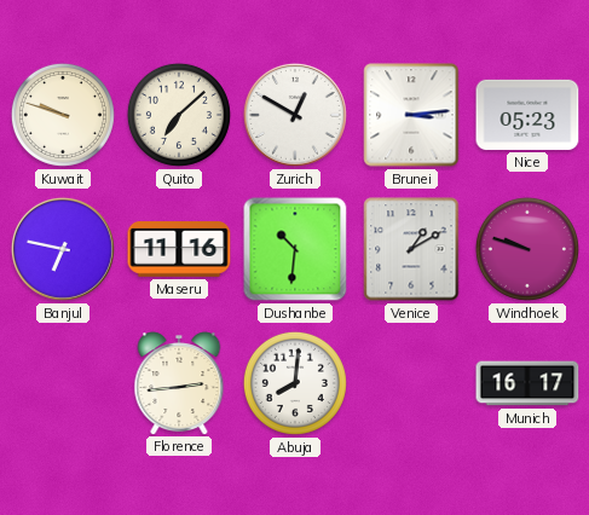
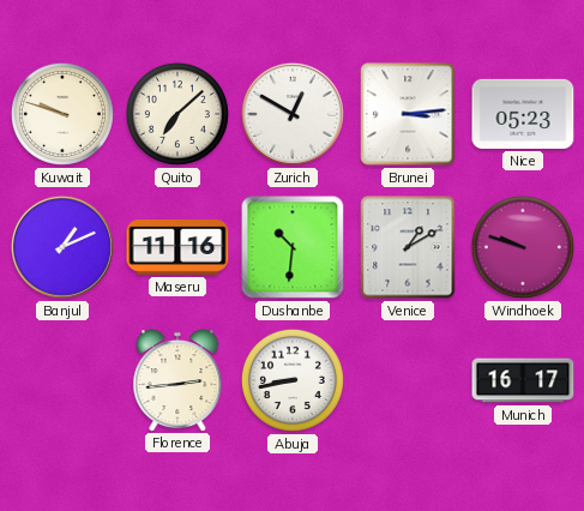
Banjul: 6:47 -> 1:11
Abuja: 8:01 -> 8:43
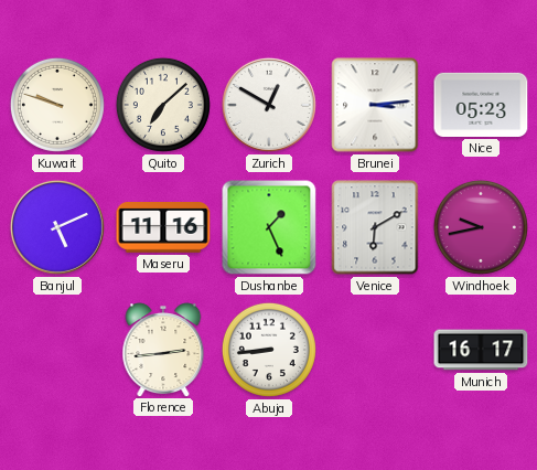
Banjul: 1:11 -> 5:11
Dushanbe: 10:31 -> 1:26
Venice: 1:10 -> 6:10
Windhoek: 9:48 -> 9:43
Abuja: 8:43 -> 8:44
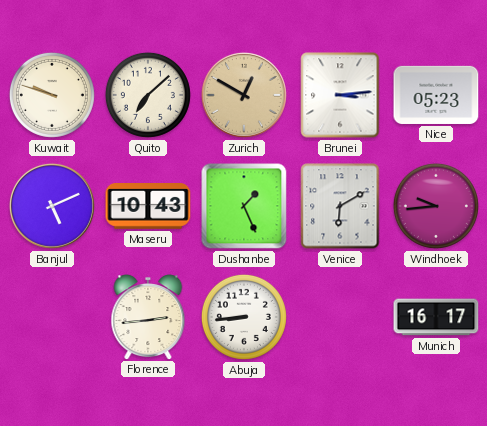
Zurich dial: white -> champagne
Maseru: 11:16 -> 10:43
Windhoek: 9:43 -> 9:44
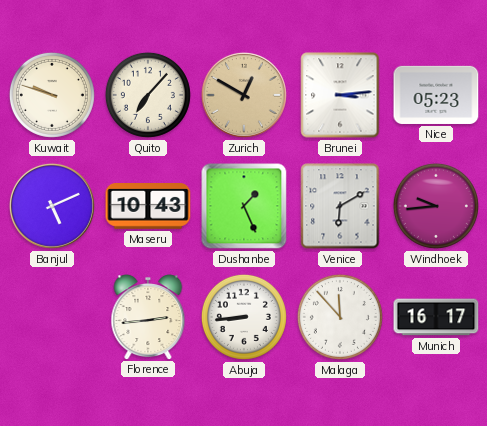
Quito: 7:08 -> 7:07
Malaga: none -> 11:53
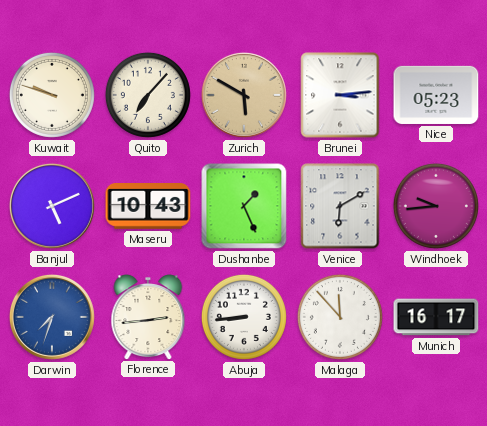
Zurich: 12:50 -> 5:50
Darwin: none -> 7:33
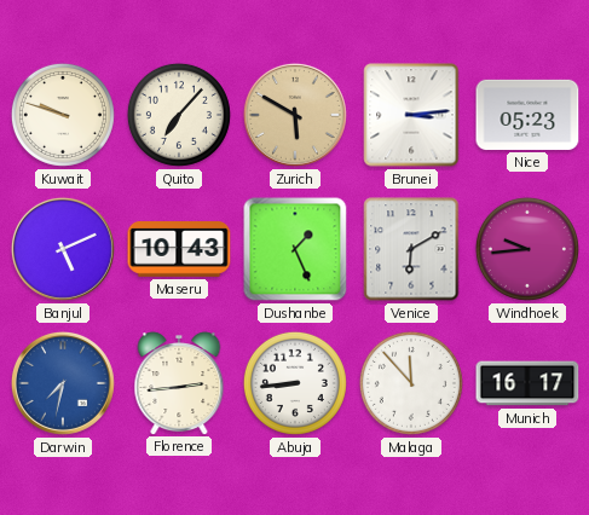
Darwin: 7:33 -> 7:32
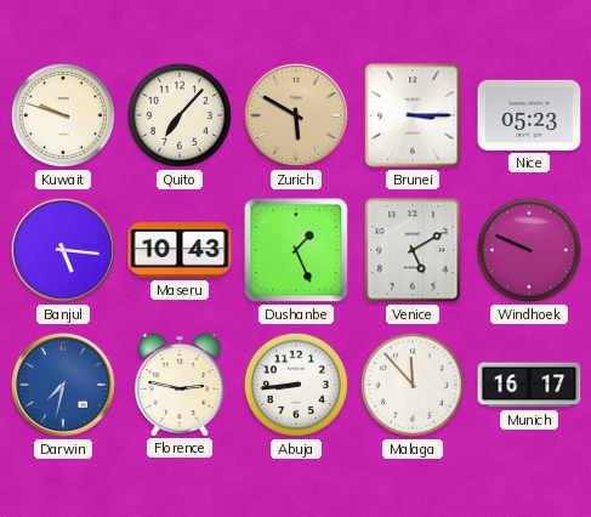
Brunei: 3:14 -> 3:15
Banjul: 5:11 -> 5:16
Venice: 6:10 -> 5:10
Windhoek: 9:44 -> 9:49
Florence: 2:44 -> 2:47
